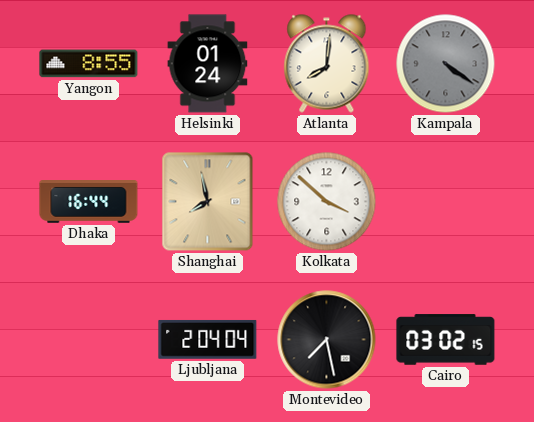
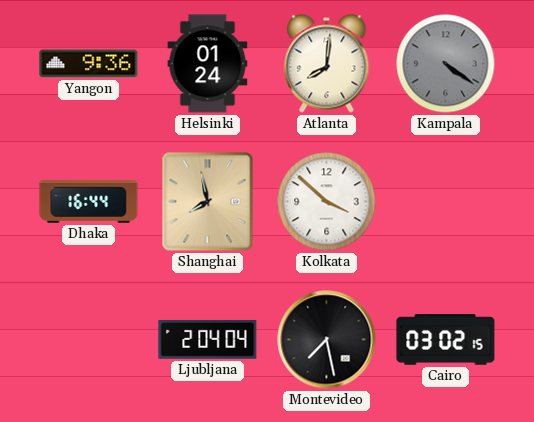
Yangon: 8:55 -> 9:36
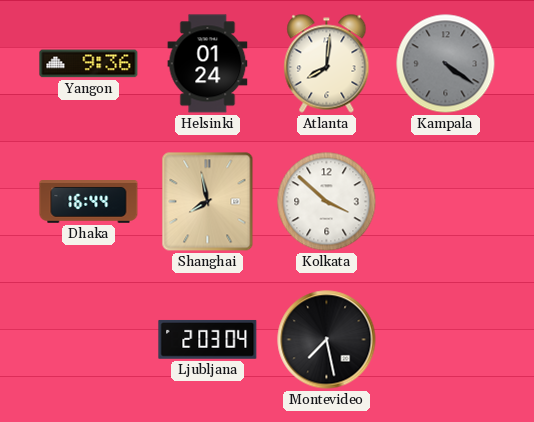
Ljubljana: 2:04 -> 2:03
Cairo: 03:02 -> none
